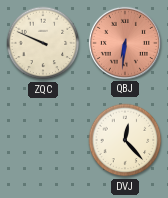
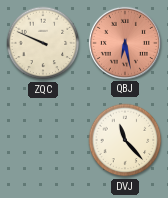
QBJ: 6:31 -> 6:28
DVJ: 12:23 -> 11:23
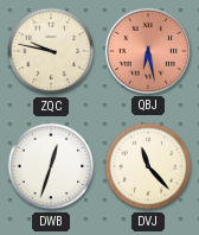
ZQC: 9:49 -> 9:47
DWB: none -> 12:33
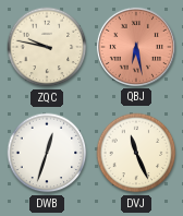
DVJ: 11:23 -> 11:26
